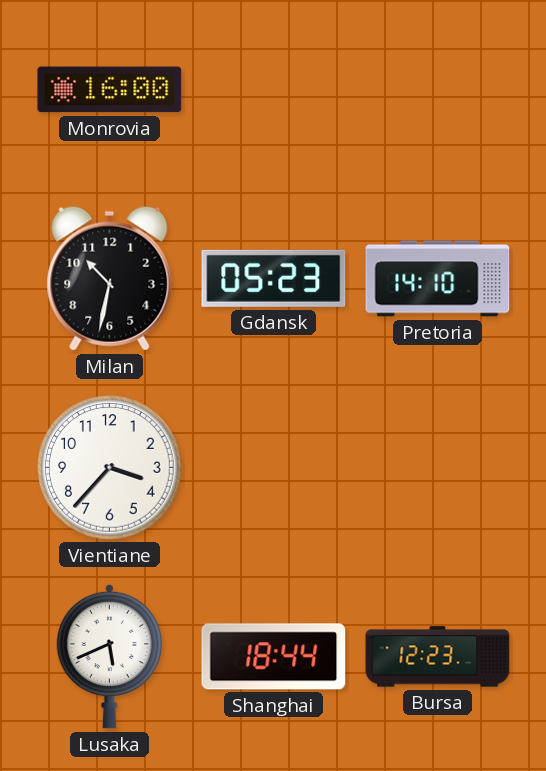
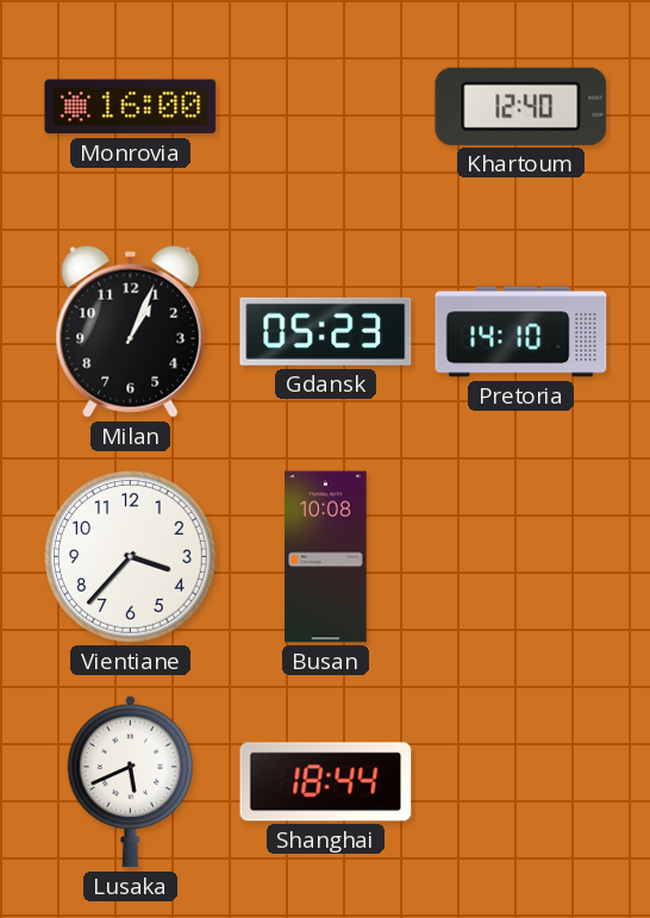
Khartoum: none -> 12:40
Milan: 10:32 -> 1:04
Busan: none -> 10:08
Bursa: 12:23 -> none
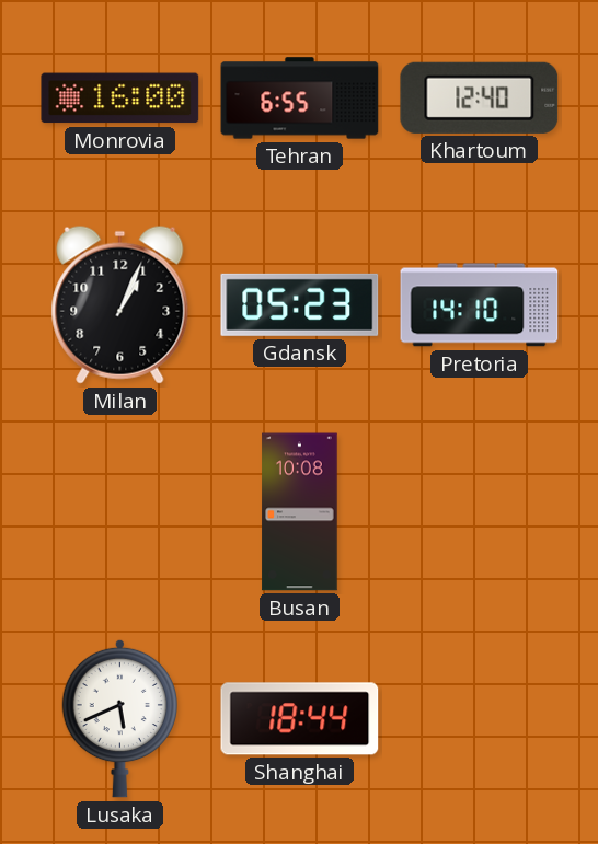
Tehran: none -> 6:55
Vientiane: 3:37 -> none
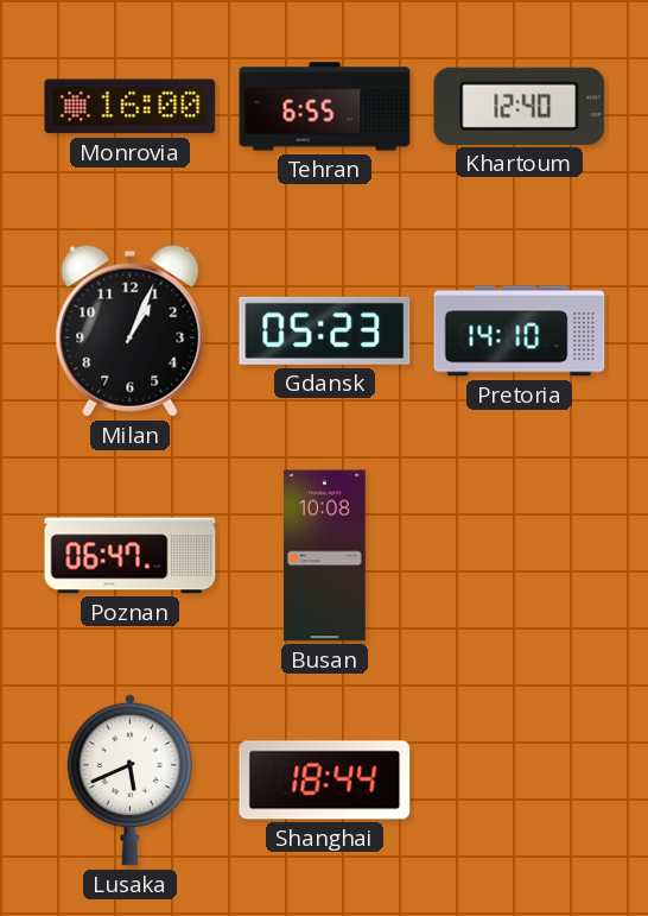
Poznan: none -> 06:47
